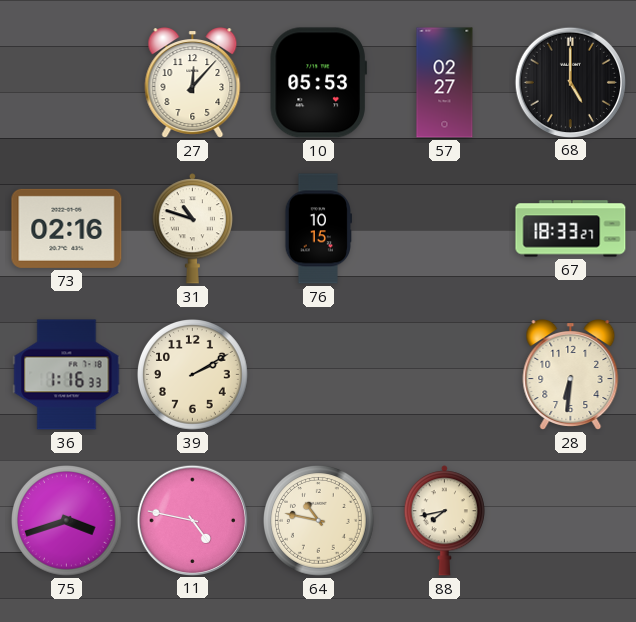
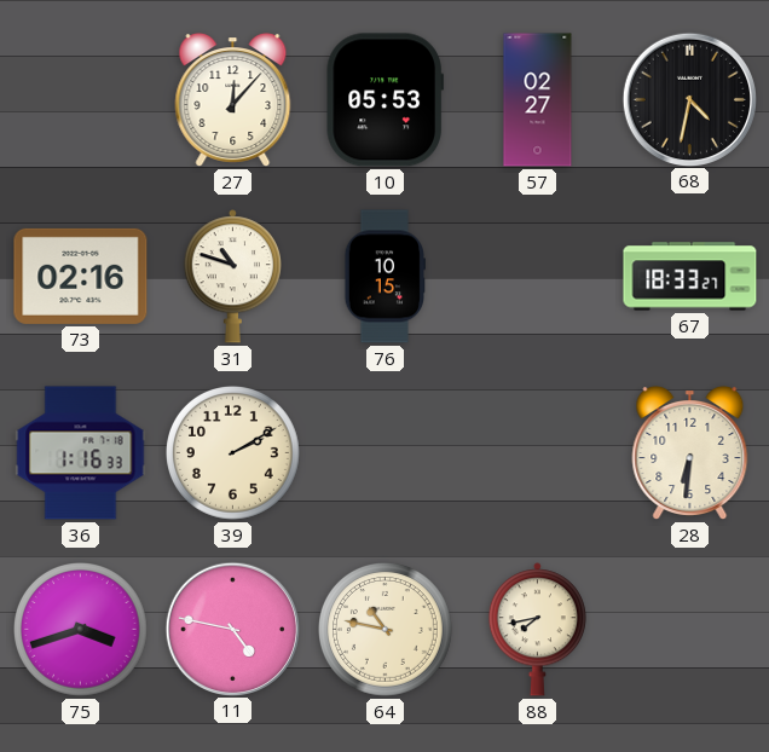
68: 5:00 -> 4:32
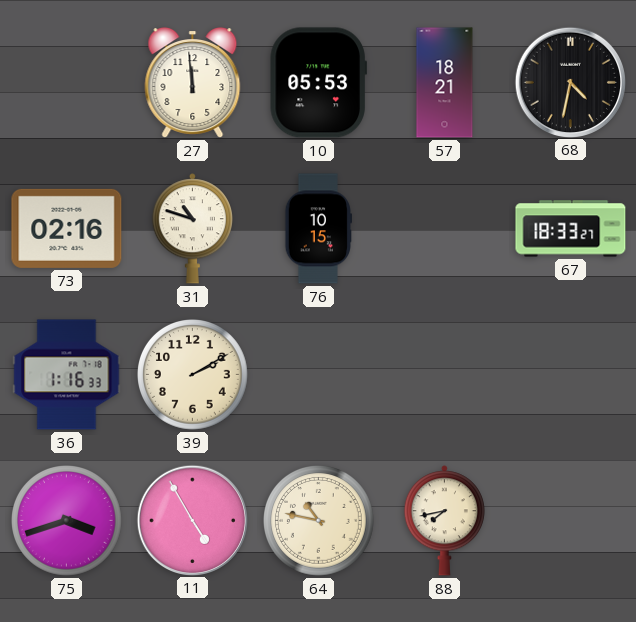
27: 12:07 -> 11:59
57: 02:27 -> 18:21
28: 6:31 -> none
11: 4:47 -> 4:55
